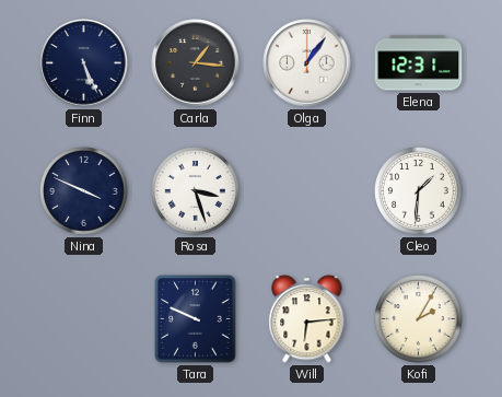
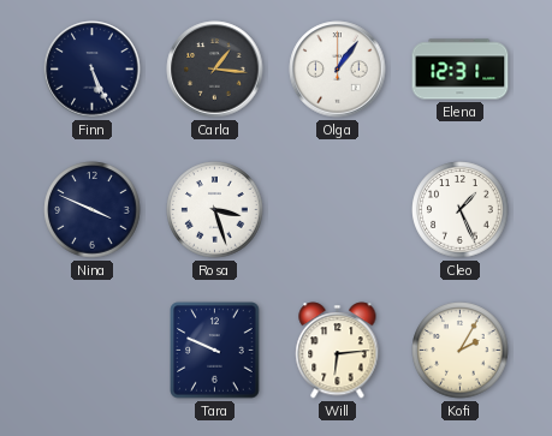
Cleo: 1:31 -> 1:26
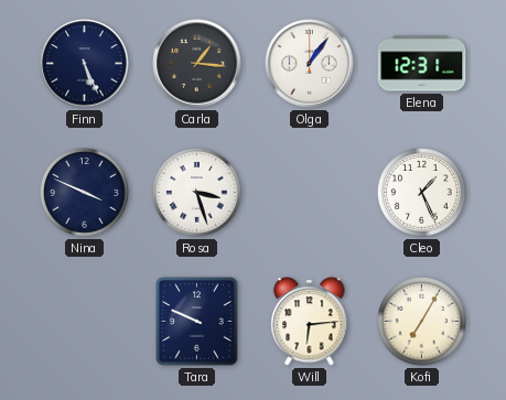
Kofi: 2:05 -> 7:05
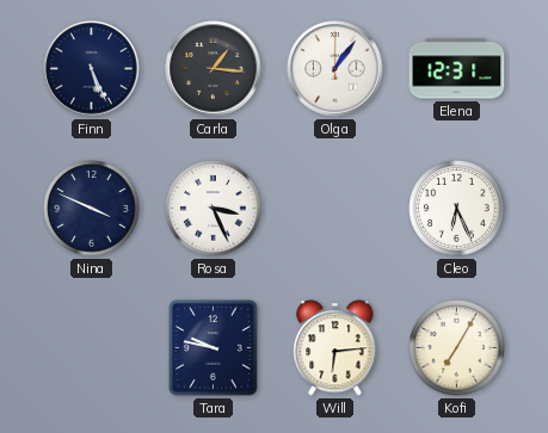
Rosa: 3:27 -> 3:26
Cleo: 1:26 -> 6:26
Tara: 9:49 -> 9:47
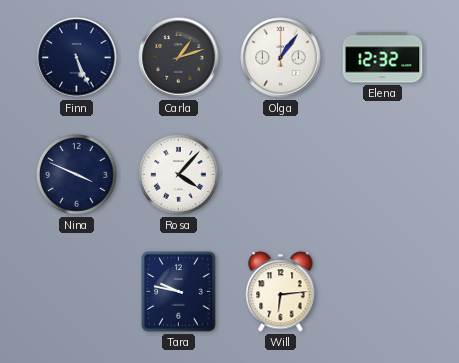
Carla: 1:16 -> 1:12
Elena: 12:31 -> 12:32
Rosa: 3:26 -> 4:07
Cleo: 6:26 -> none
Kofi: 7:05 -> none
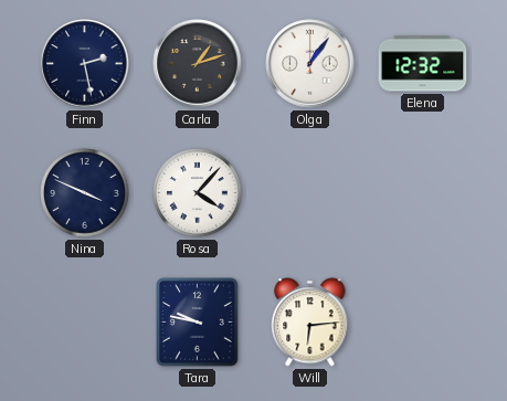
Finn: 5:26 -> 2:28
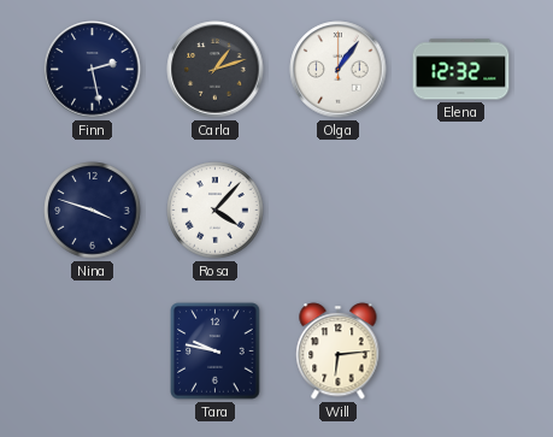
Nina: 3:49 -> 3:48
